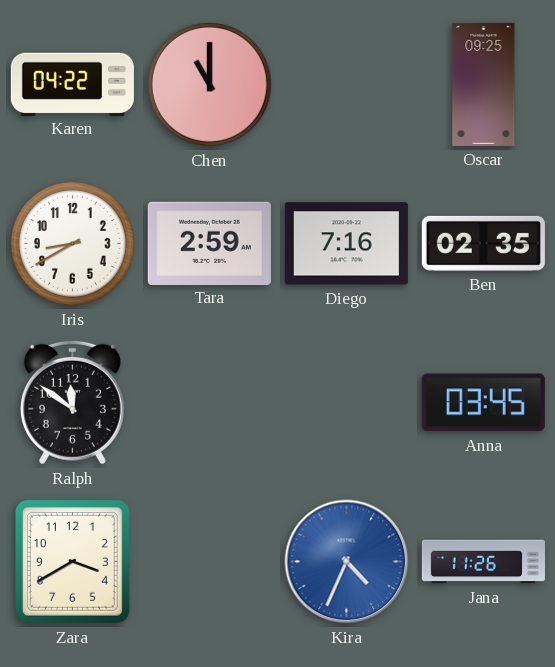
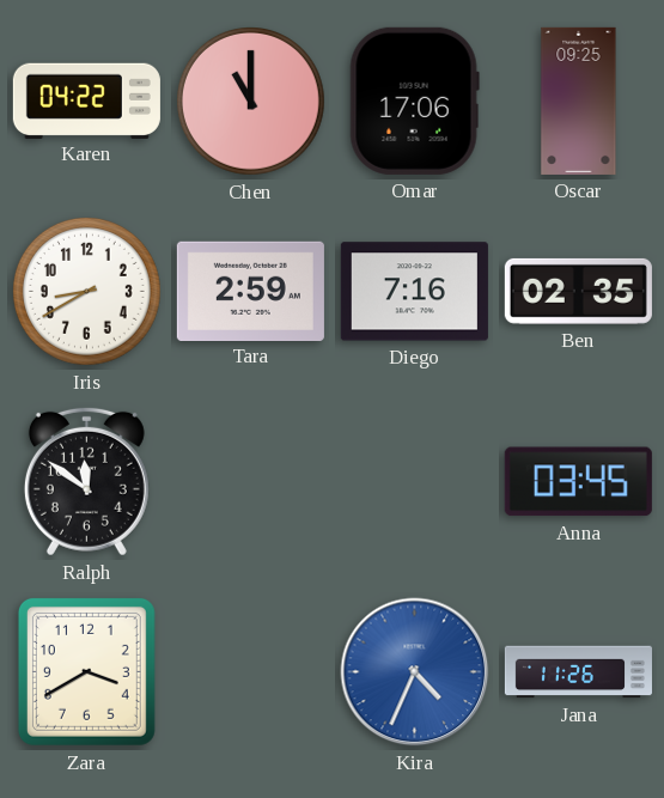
Omar: none -> 17:06
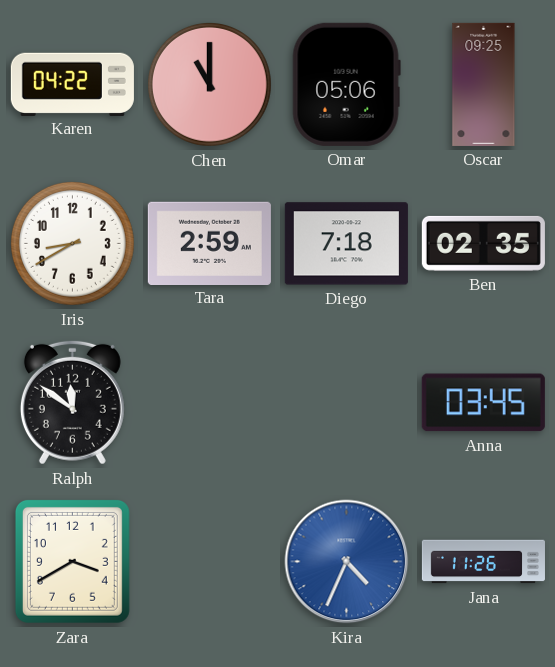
Omar: 17:06 -> 05:06
Diego: 7:16 -> 7:18
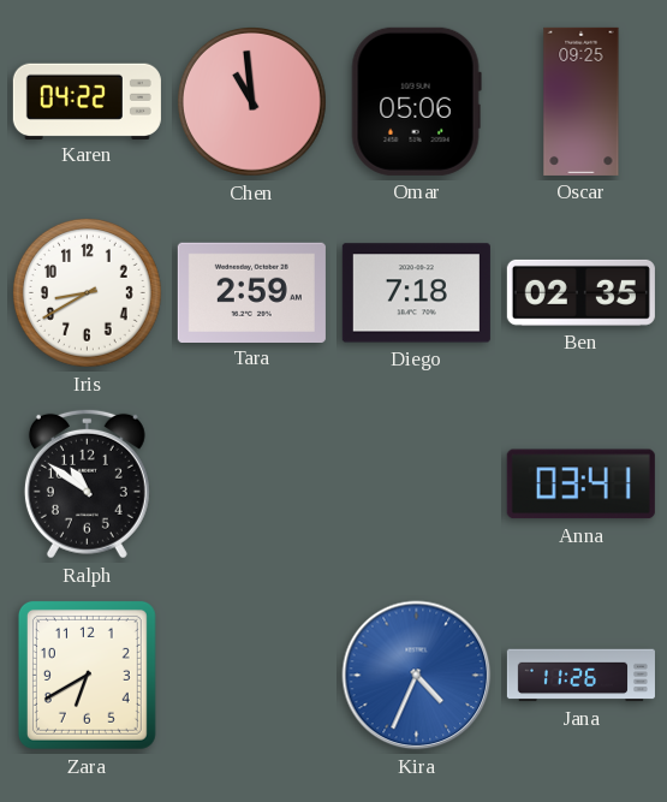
Chen: 11:00 -> 10:59
Ralph: 11:51 -> 10:51
Anna: 03:45 -> 03:41
Zara: 3:40 -> 6:40
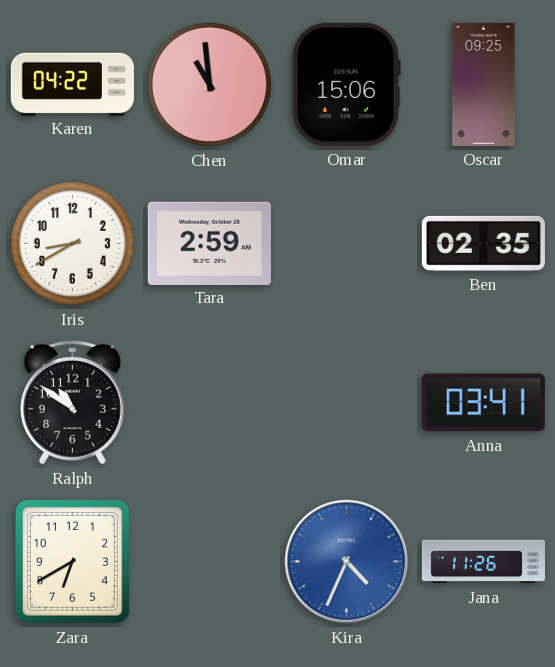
Omar: 05:06 -> 15:06
Diego: 7:18 -> none
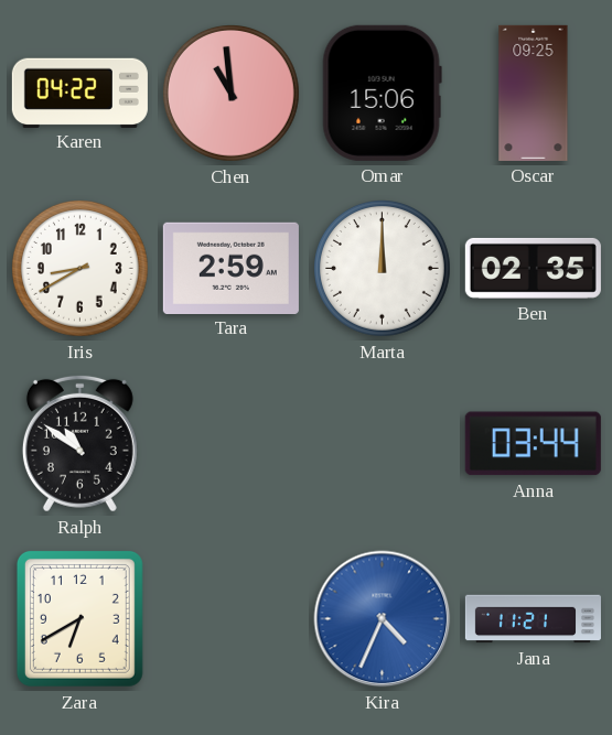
Marta: none -> 12:00
Anna: 03:41 -> 03:44
Jana: 11:26 -> 11:21
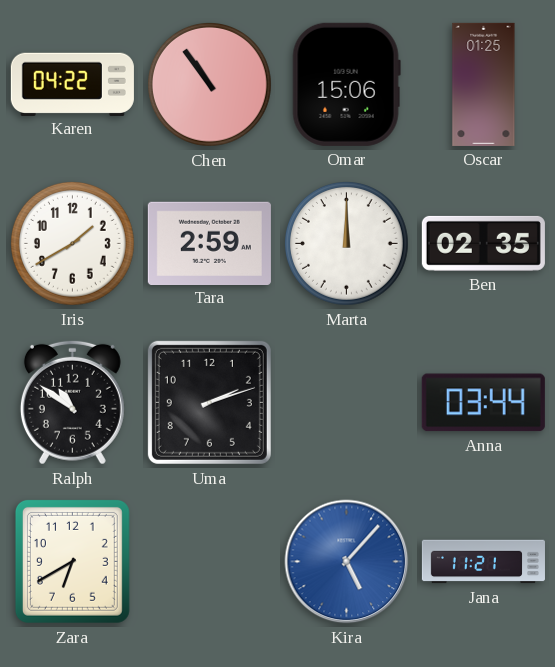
Chen: 10:59 -> 10:54
Oscar: 09:25 -> 01:25
Iris: 8:40 -> 1:40
Uma: none -> 2:12
Kira: 4:34 -> 5:07
